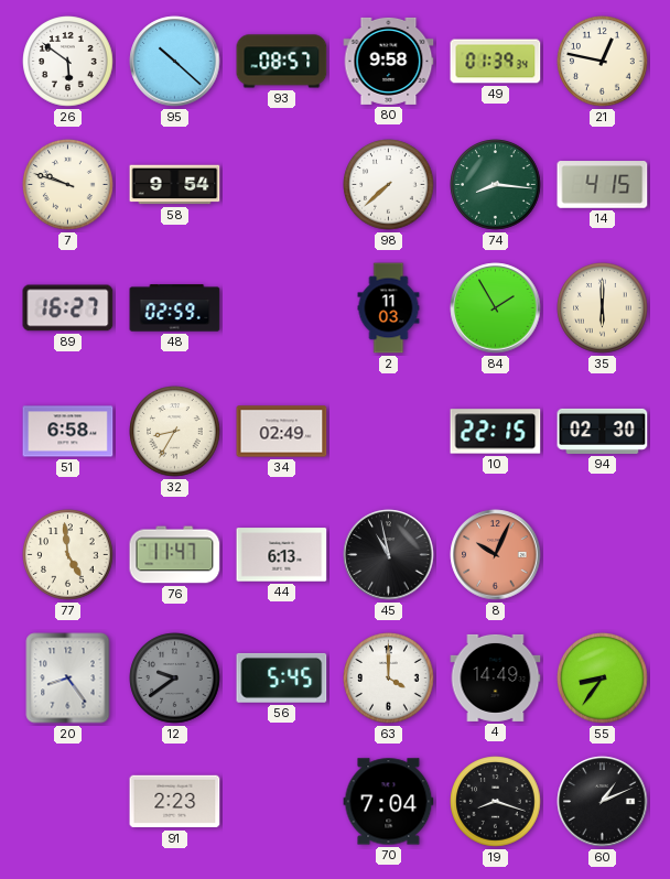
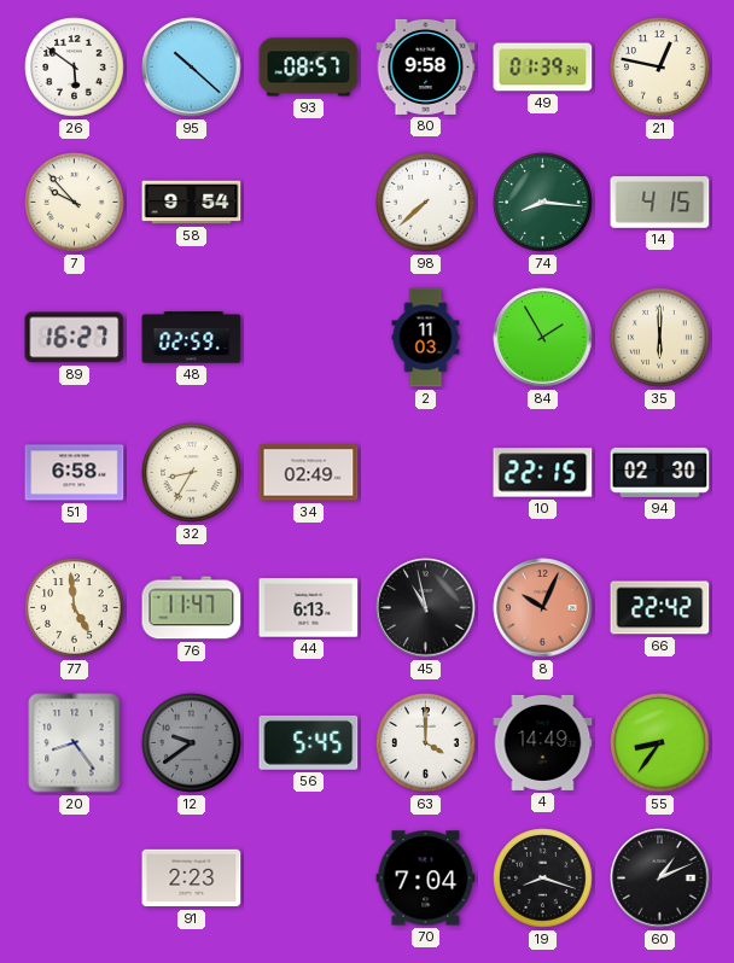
7: 9:48 -> 9:53
66: none -> 22:42
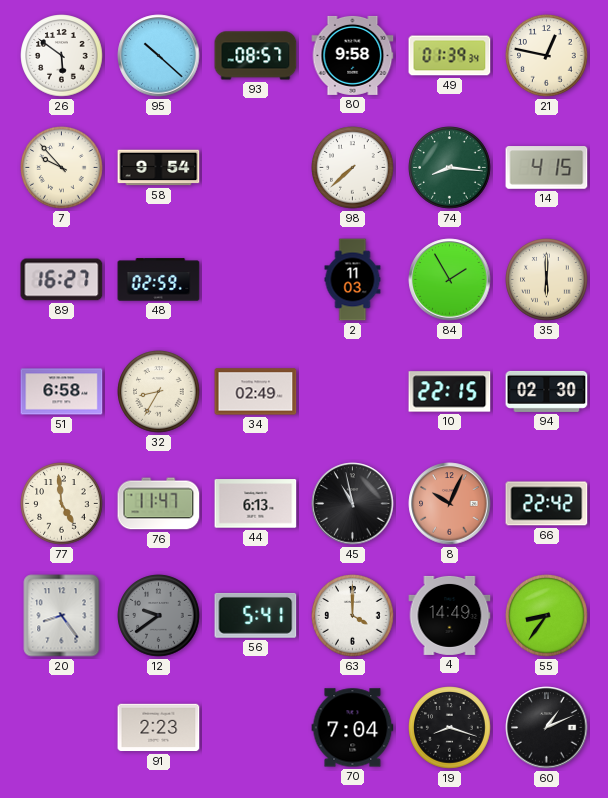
56: 5:45 -> 5:41
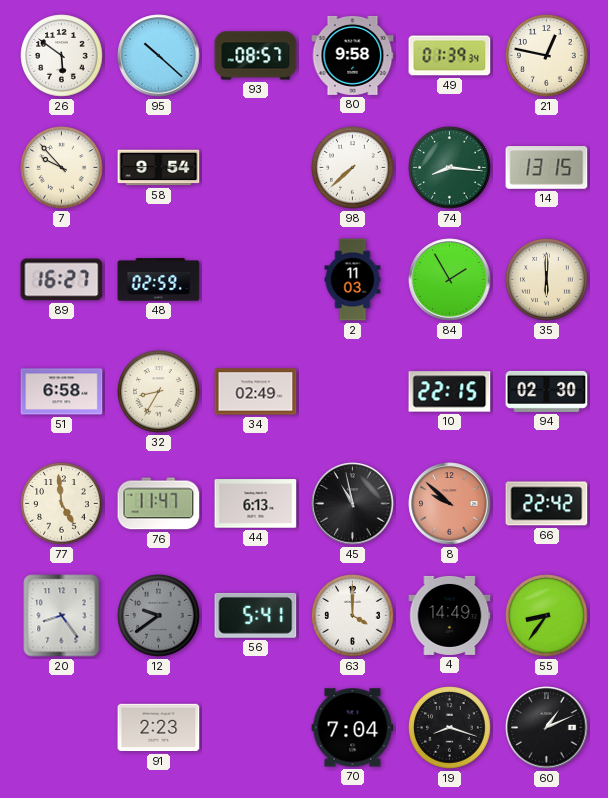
14: 4:15 -> 13:15
8: 10:04 -> 9:52
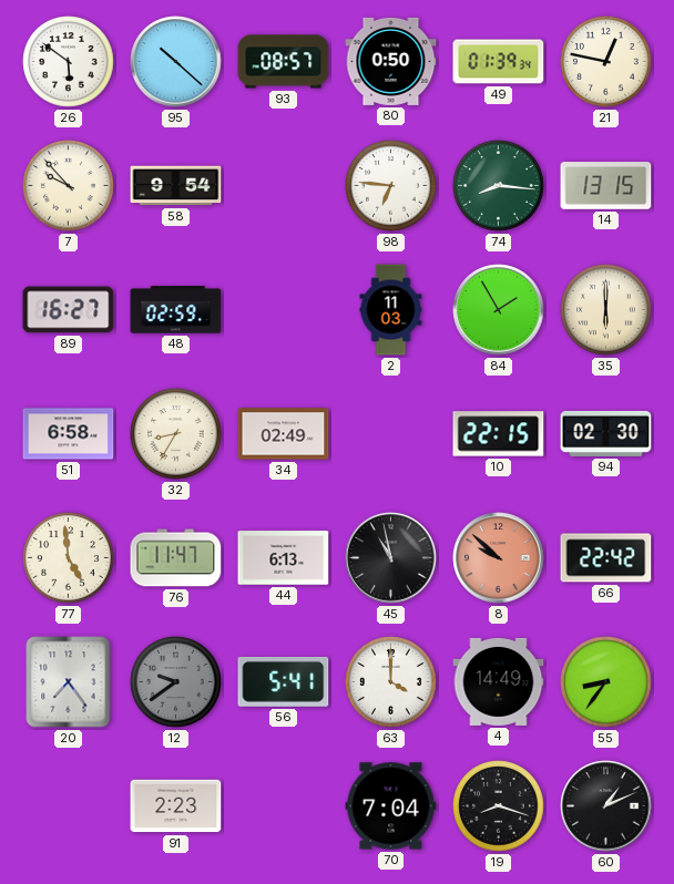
80: 9:58 -> 0:50
98: 7:38 -> 6:46
20: 8:24 -> 7:24
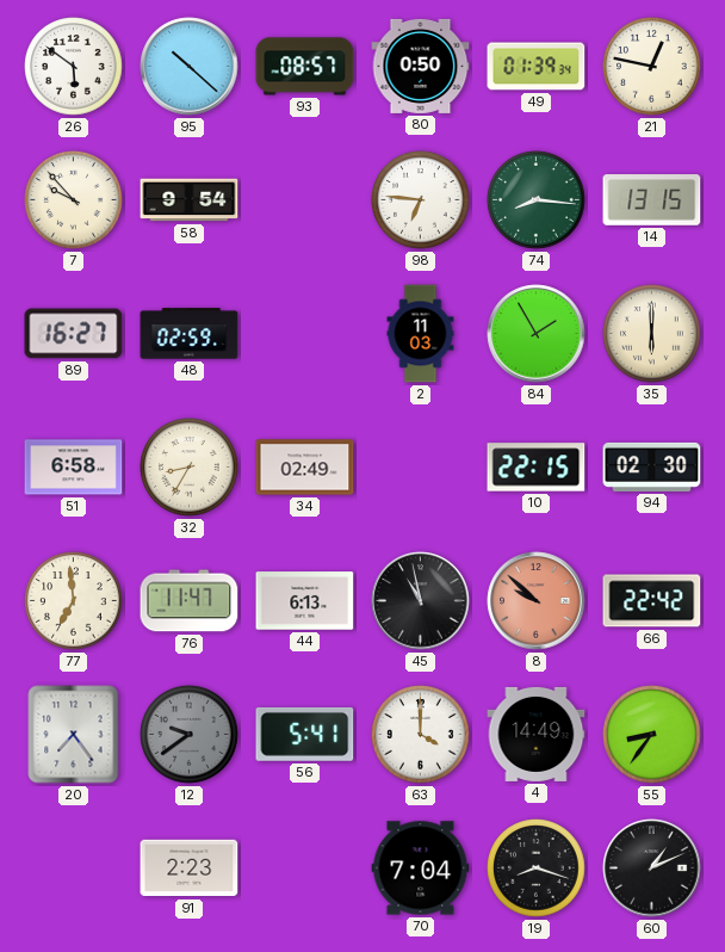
77: 4:59 -> 6:59
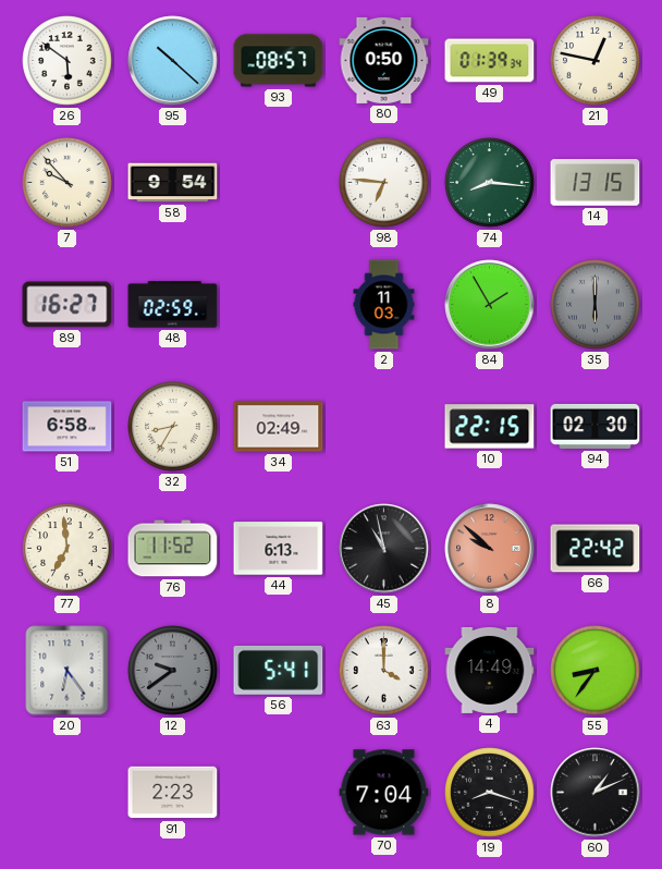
35 dial: cream -> grey
76: 11:47 -> 11:52
20: 7:24 -> 6:24
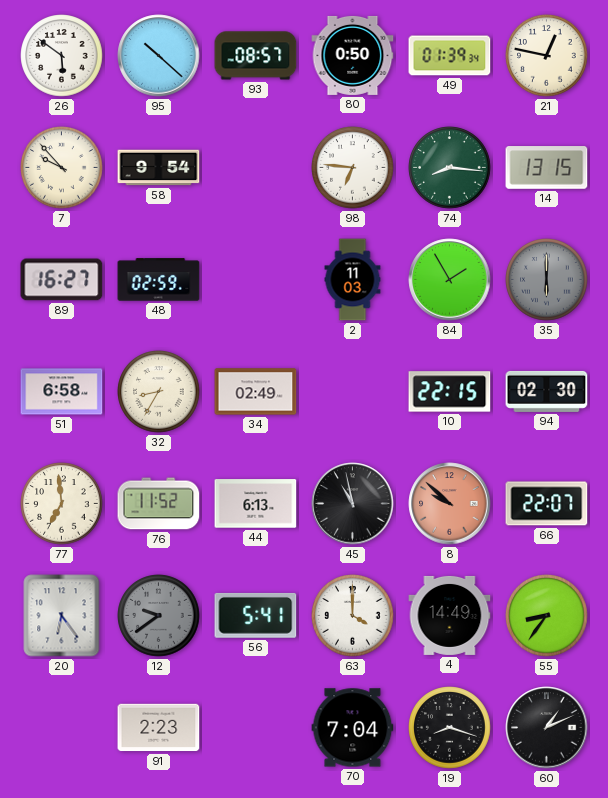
66: 22:42 -> 22:07
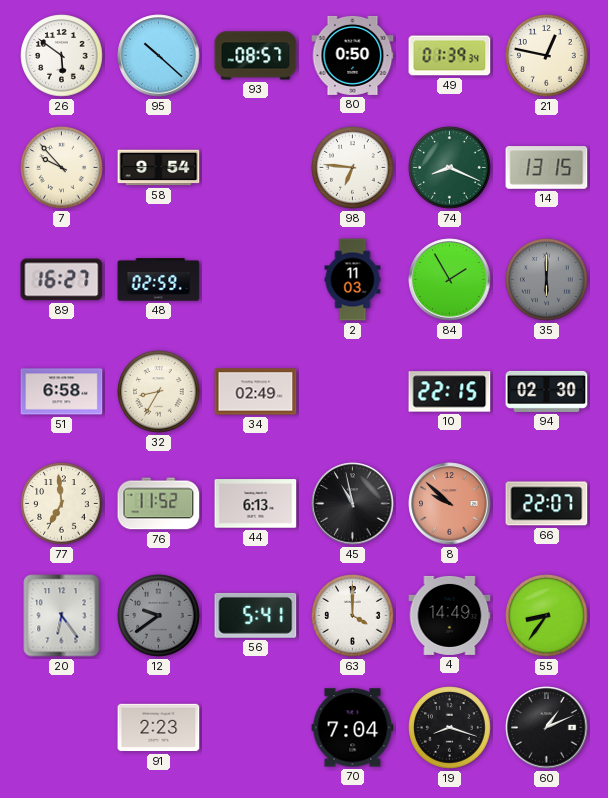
74: 8:16 -> 8:19
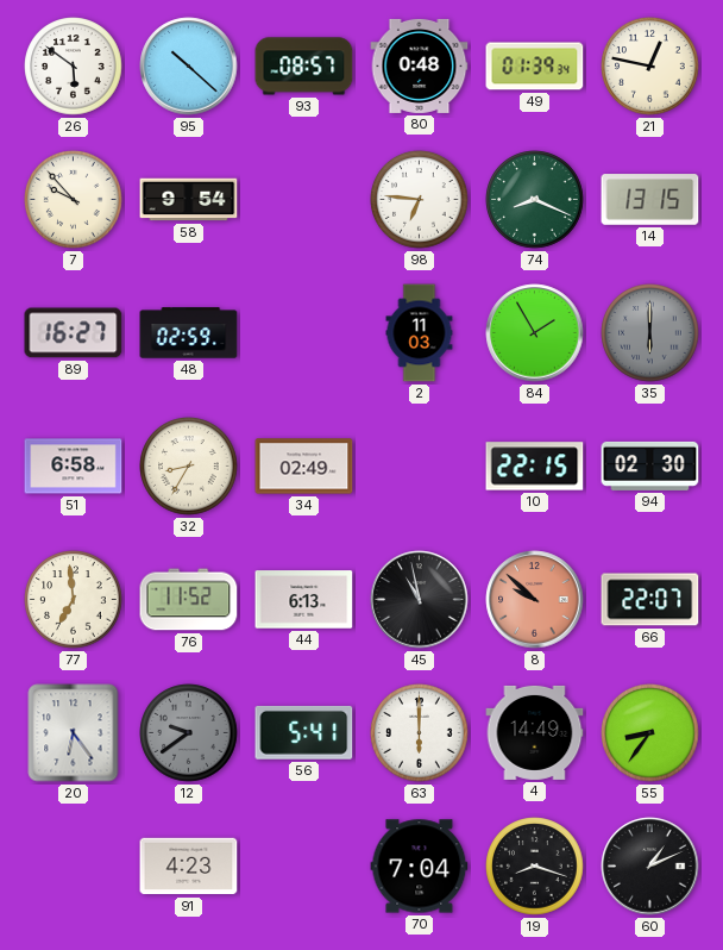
80: 0:50 -> 0:48
63: 4:00 -> 6:00
91: 2:23 -> 4:23
